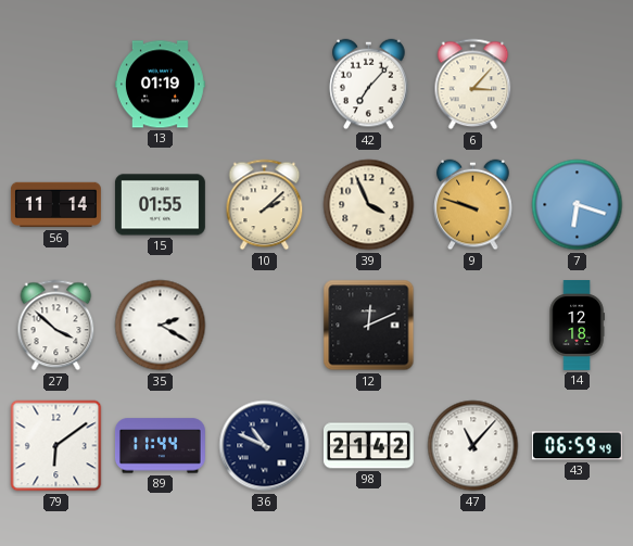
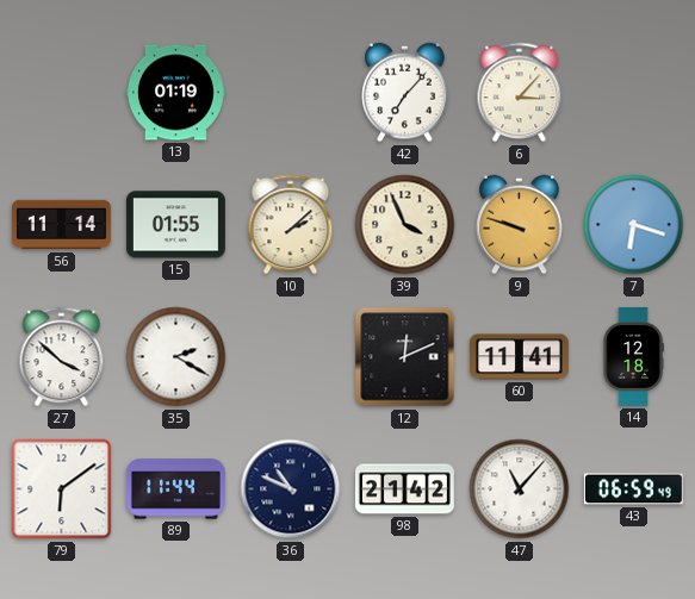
60: none -> 11:41
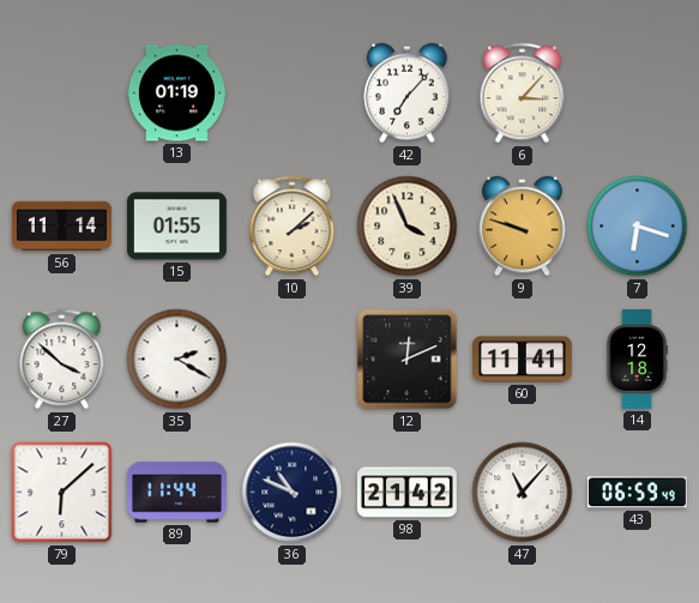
79: 6:09 -> 6:08
